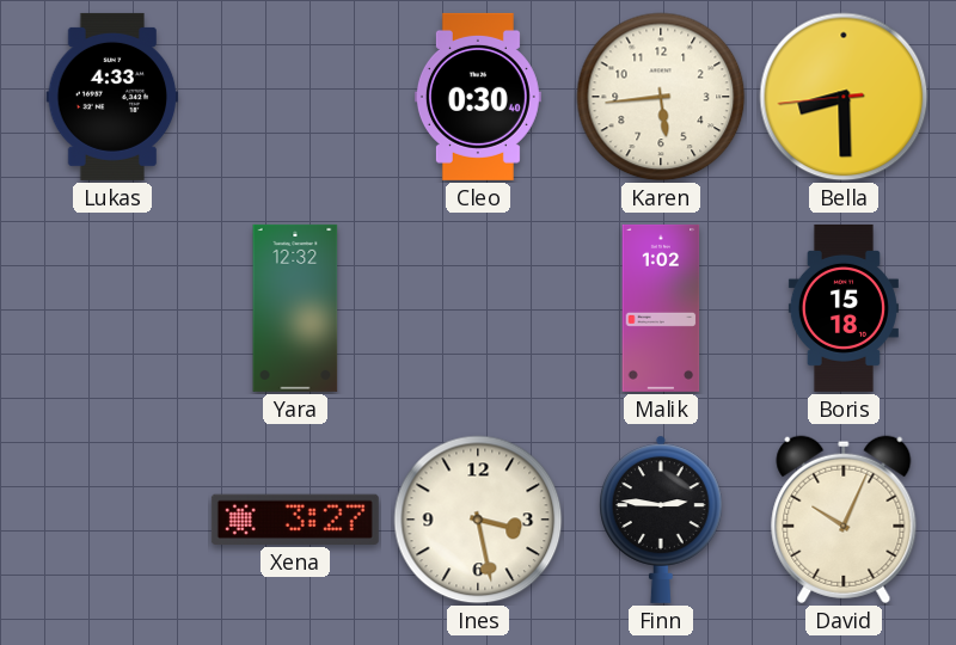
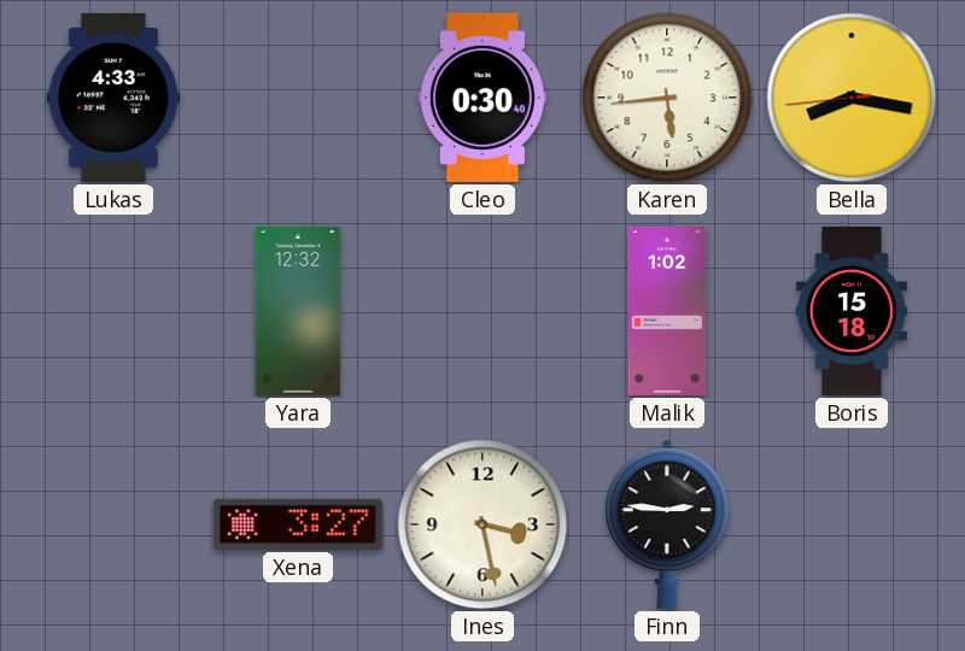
Bella: 8:29 -> 8:16
David: 10:04 -> none
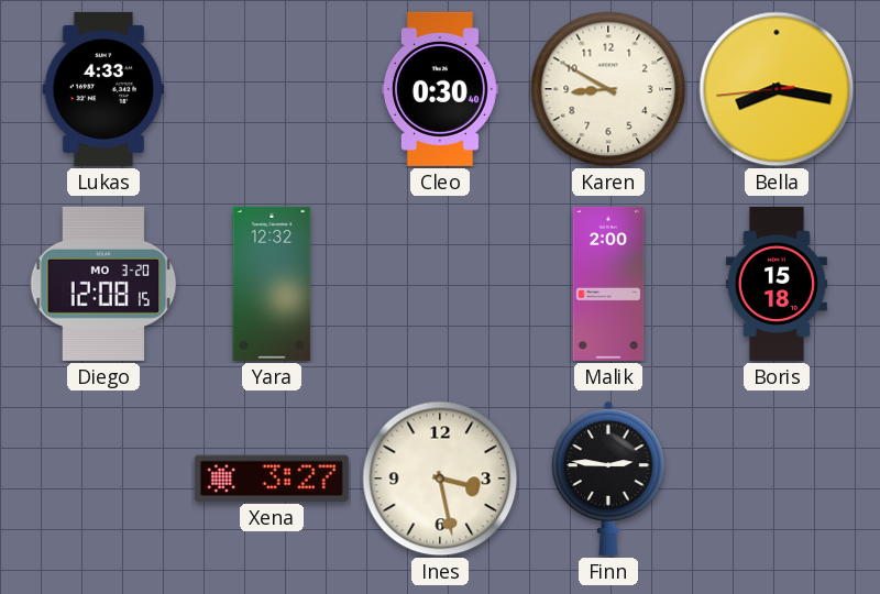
Karen: 5:44 -> 8:50
Diego: none -> 12:08
Malik: 1:02 -> 2:00
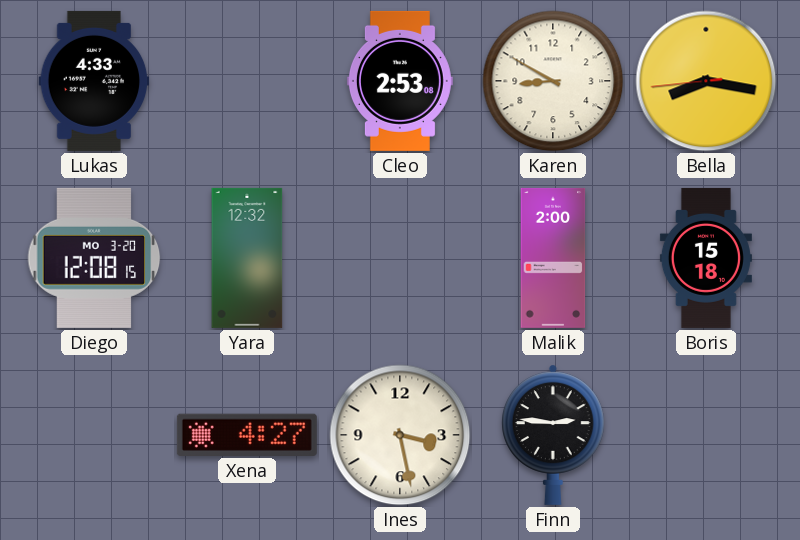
Cleo: 0:30 -> 2:53
Xena: 3:27 -> 4:27
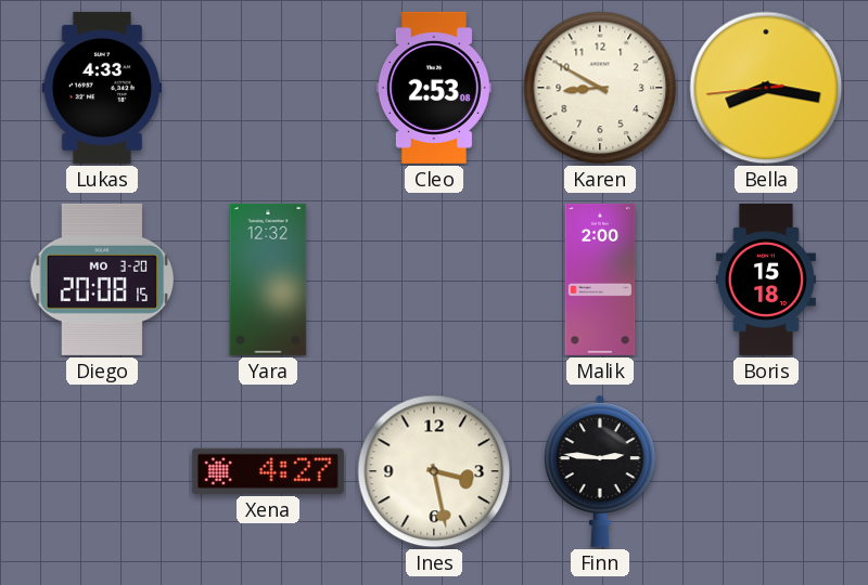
Diego: 12:08 -> 20:08
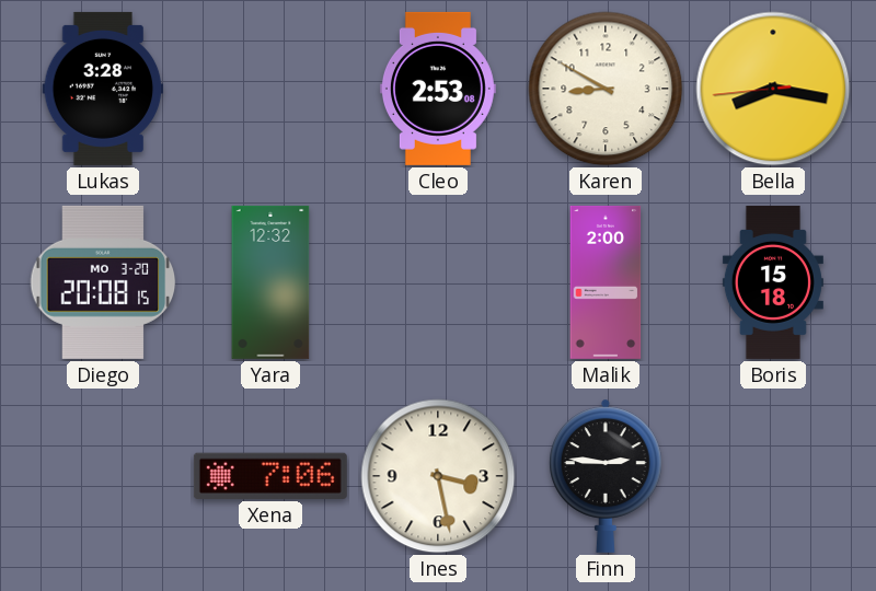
Lukas: 4:33 -> 3:28
Xena: 4:27 -> 7:06
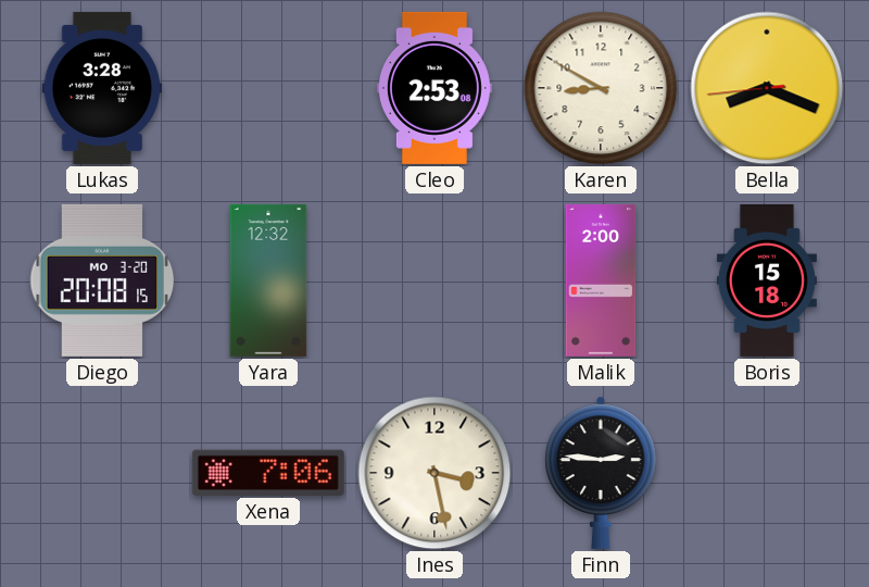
Bella: 8:16 -> 8:18
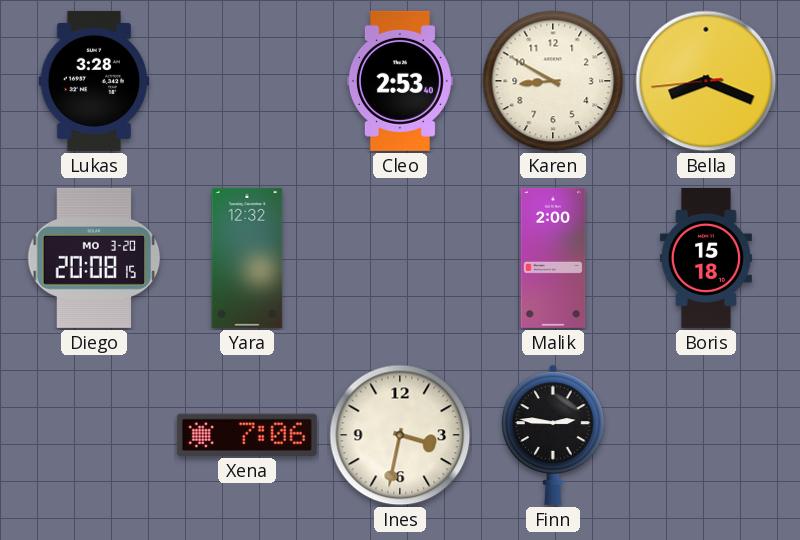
Cleo: 2:53:08 -> 2:53:40
Ines: 3:28 -> 3:32
